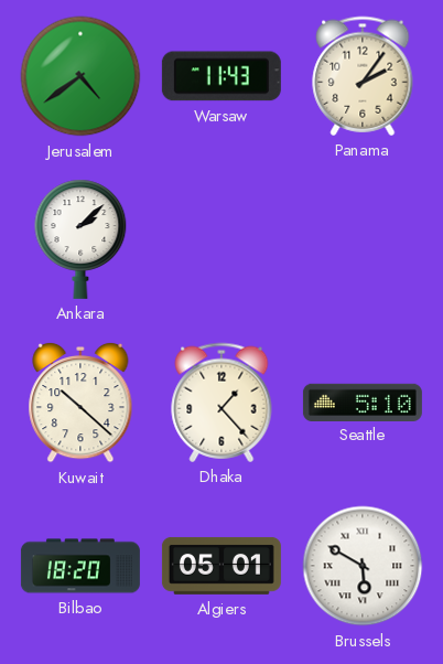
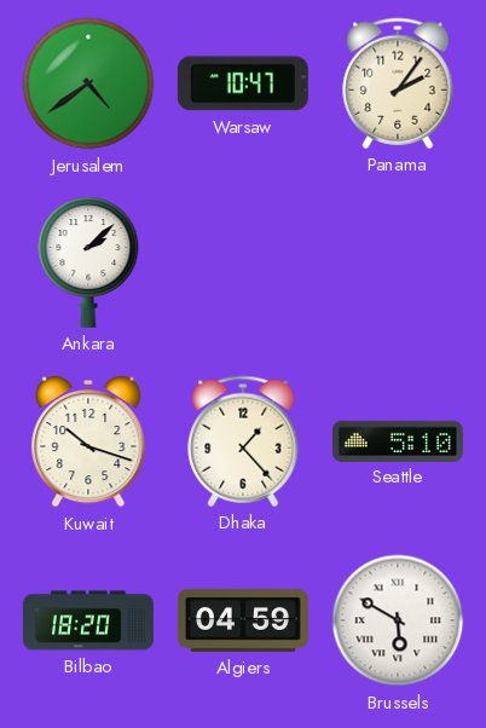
Warsaw: 11:43 -> 10:47
Kuwait: 10:22 -> 10:18
Algiers: 05:01 -> 04:59
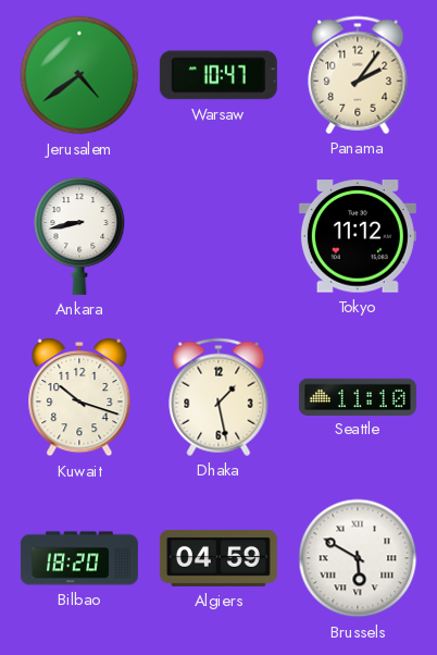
Ankara: 2:08 -> 8:43
Tokyo: none -> 11:12
Dhaka: 1:23 -> 1:28
Seattle: 5:10 -> 11:10
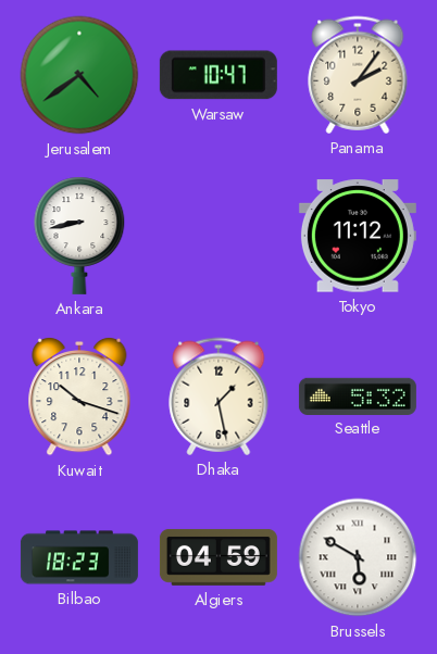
Seattle: 11:10 -> 5:32
Bilbao: 18:20 -> 18:23
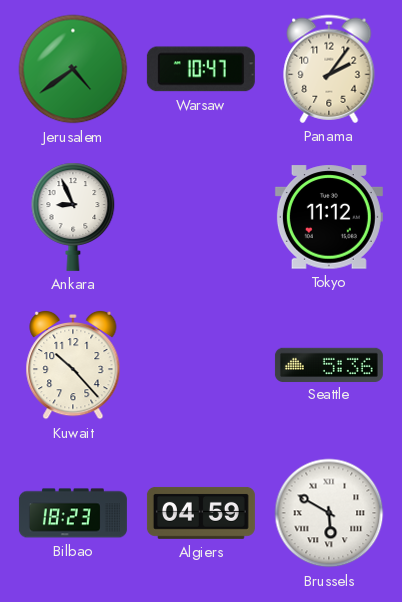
Ankara: 8:43 -> 8:56
Kuwait: 10:18 -> 10:23
Dhaka: 1:28 -> none
Seattle: 5:32 -> 5:36
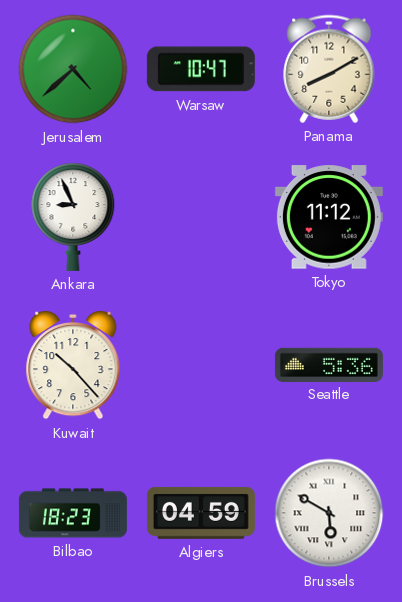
Jerusalem: 4:39 -> 4:38
Panama: 2:06 -> 8:10
